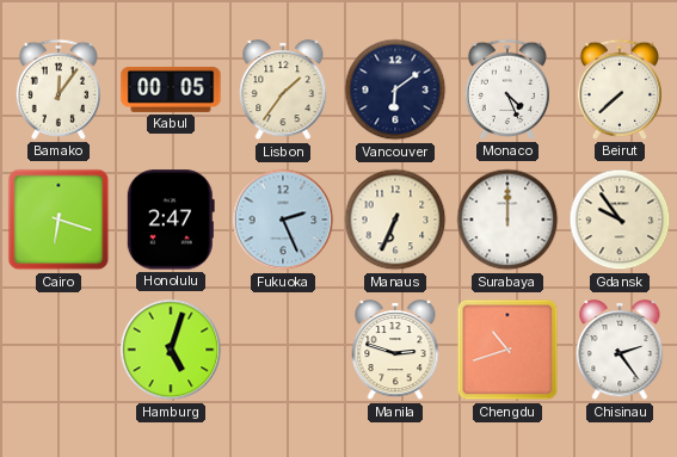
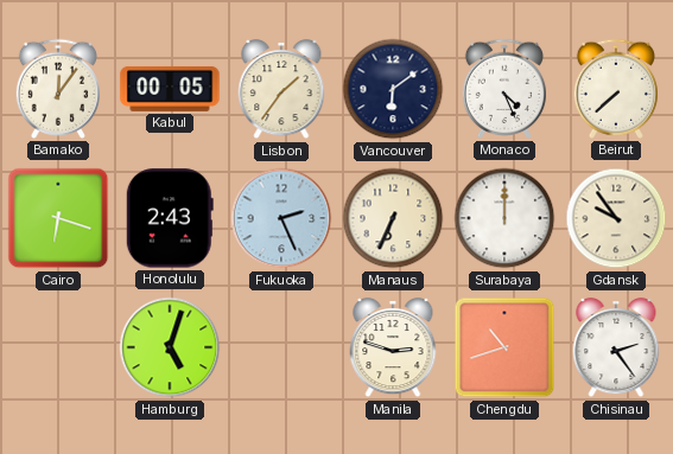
Honolulu: 2:47 -> 2:43
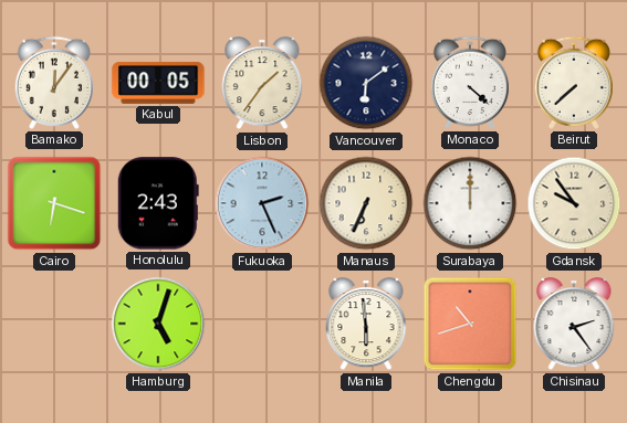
Monaco: 4:26 -> 4:22
Manila: 2:48 -> 5:59
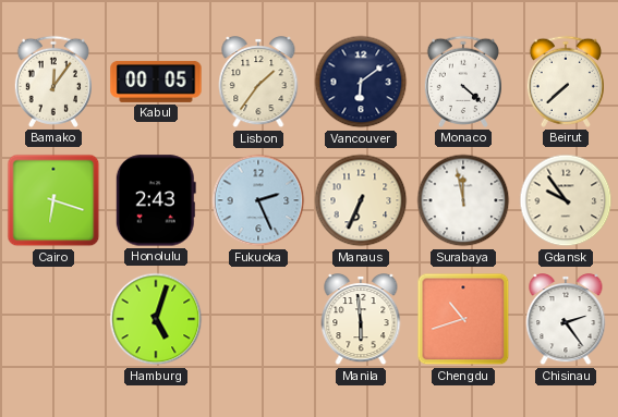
Surabaya: 12:00 -> 11:58
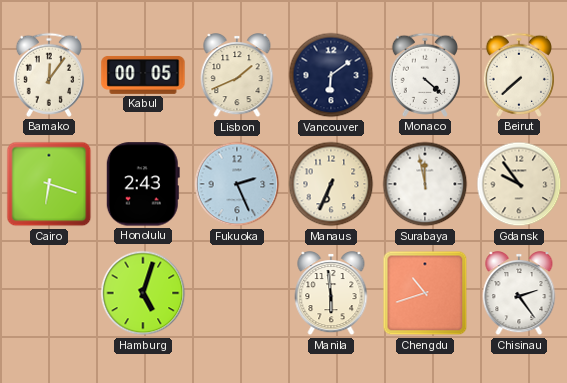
Lisbon: 1:36 -> 1:41
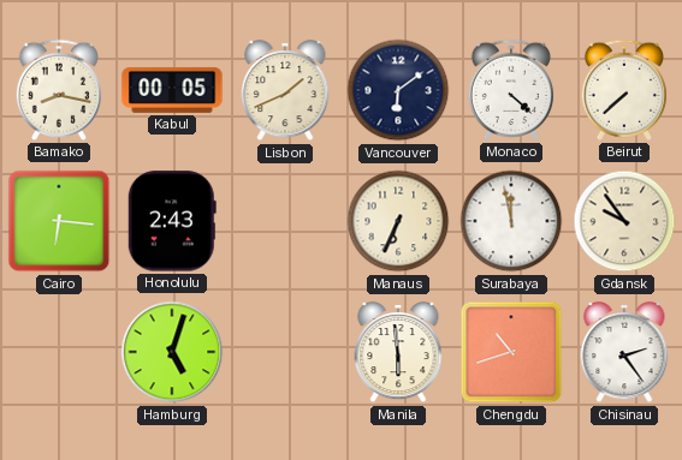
Bamako: 12:06 -> 8:17
Cairo: 6:18 -> 6:16
Fukuoka: 2:26 -> none
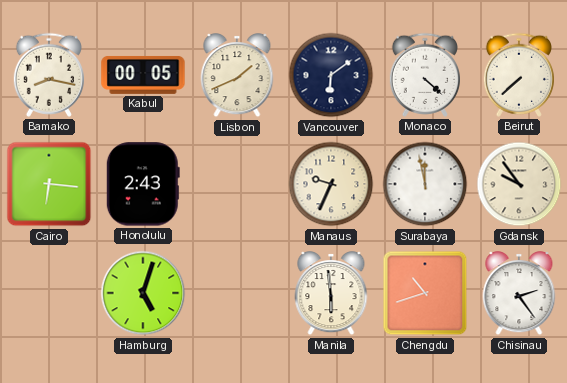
Manaus: 6:34 -> 9:34
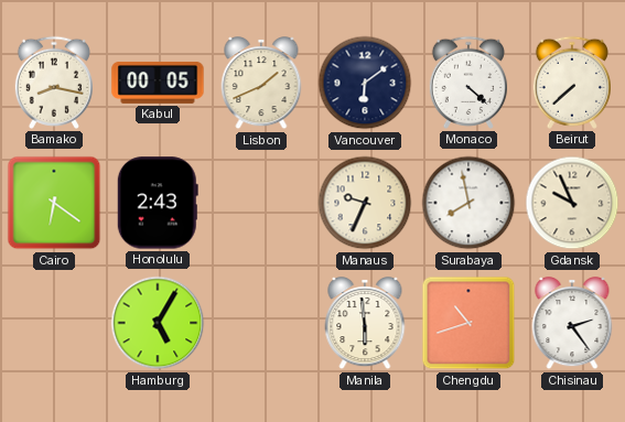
Cairo: 6:16 -> 6:21
Surabaya: 11:58 -> 7:58
Gdansk: 9:54 -> 9:56
Hamburg: 5:03 -> 5:05
